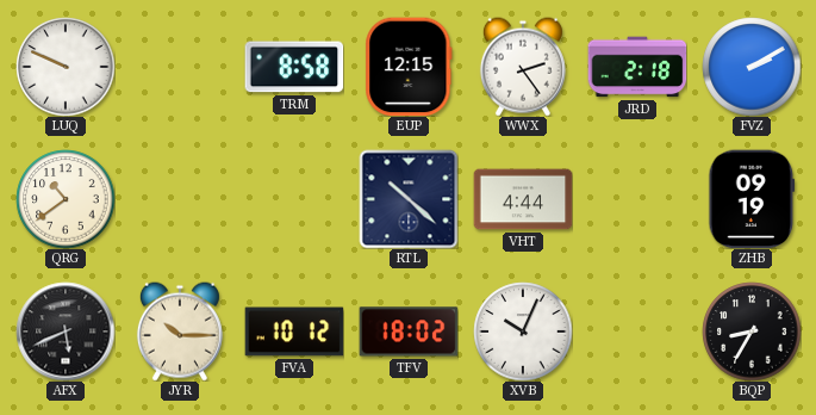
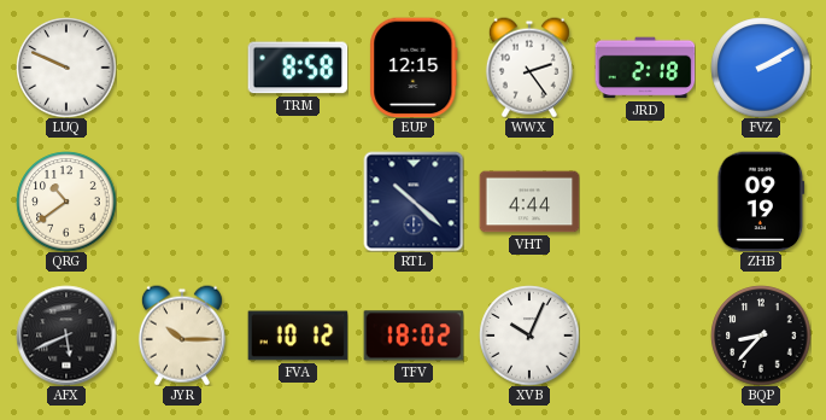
BQP: 8:35 -> 8:37
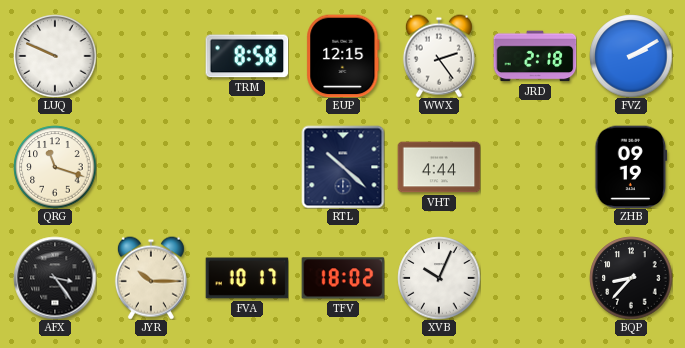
QRG: 10:39 -> 11:18
AFX: 5:41 -> 3:24
FVA: 10:12 -> 10:17
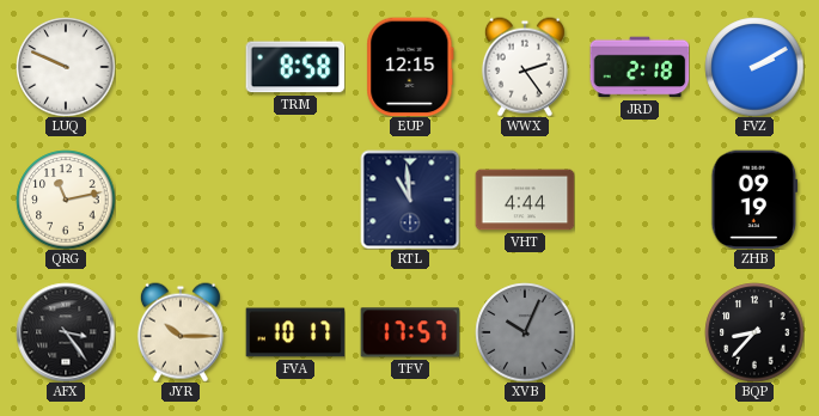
QRG: 11:18 -> 11:13
RTL: 10:22 -> 10:59
TFV: 18:02 -> 17:57
XVB dial: white -> grey
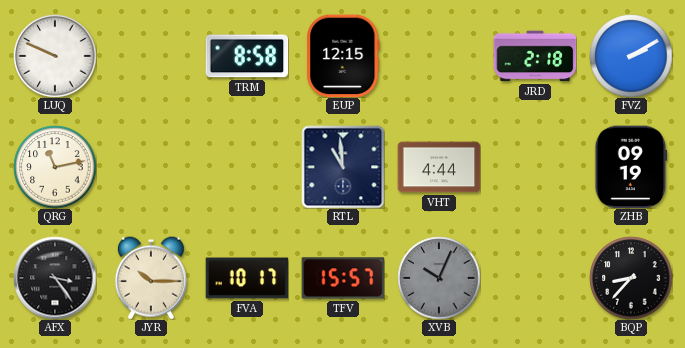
WWX: 2:24 -> none
TFV: 17:57 -> 15:57
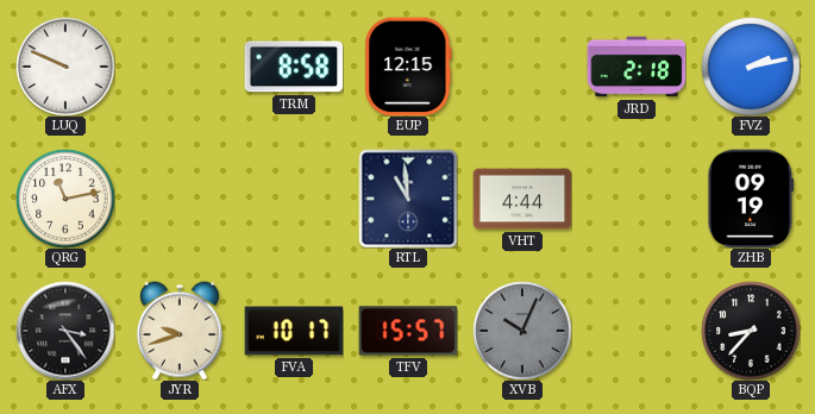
FVZ: 2:10 -> 2:13
JYR: 10:15 -> 9:42
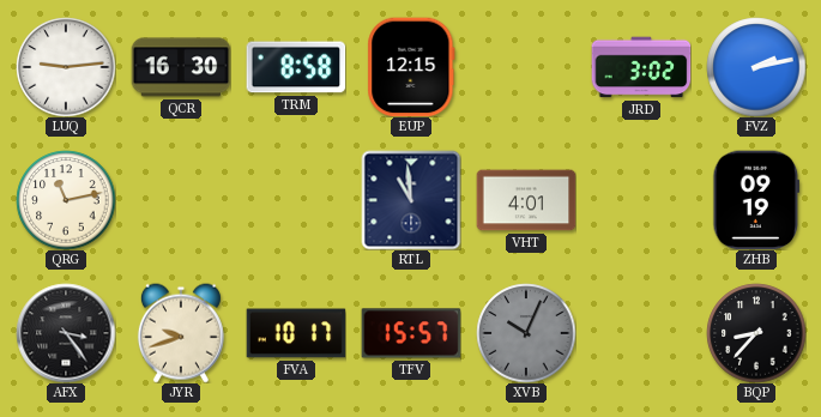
LUQ: 9:49 -> 9:14
QCR: none -> 16:30
JRD: 2:18 -> 3:02
VHT: 4:44 -> 4:01
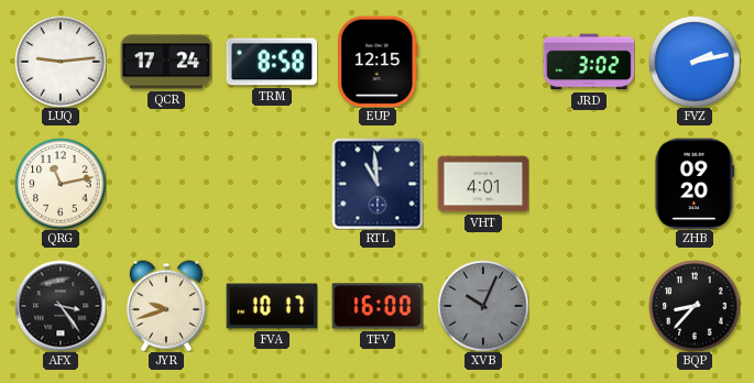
QCR: 16:30 -> 17:24
ZHB: 09:19 -> 09:20
TFV: 15:57 -> 16:00
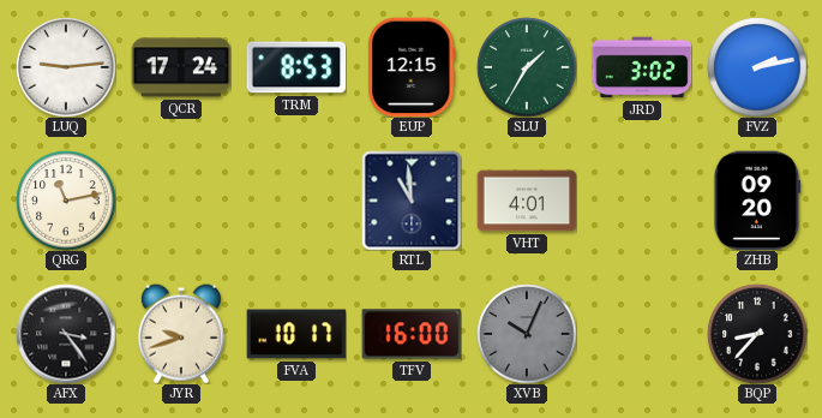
TRM: 8:58 -> 8:53
SLU: none -> 1:35
